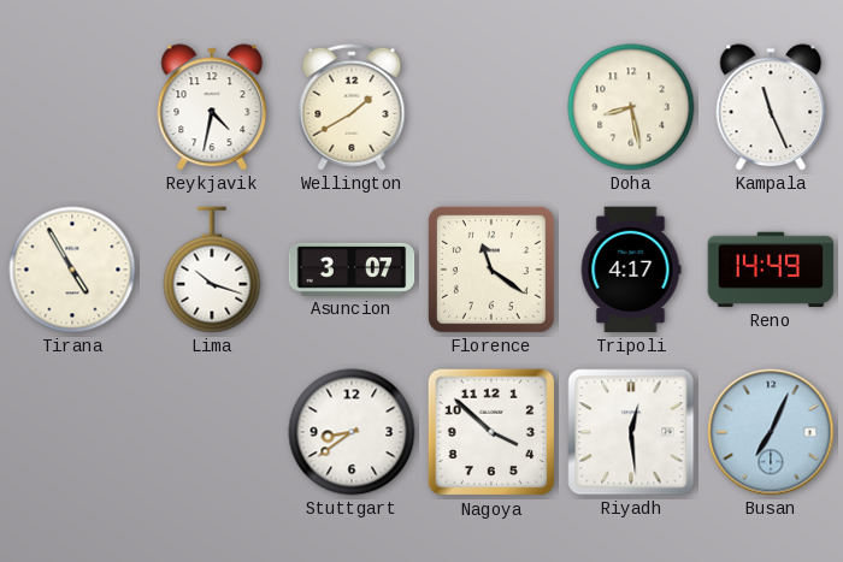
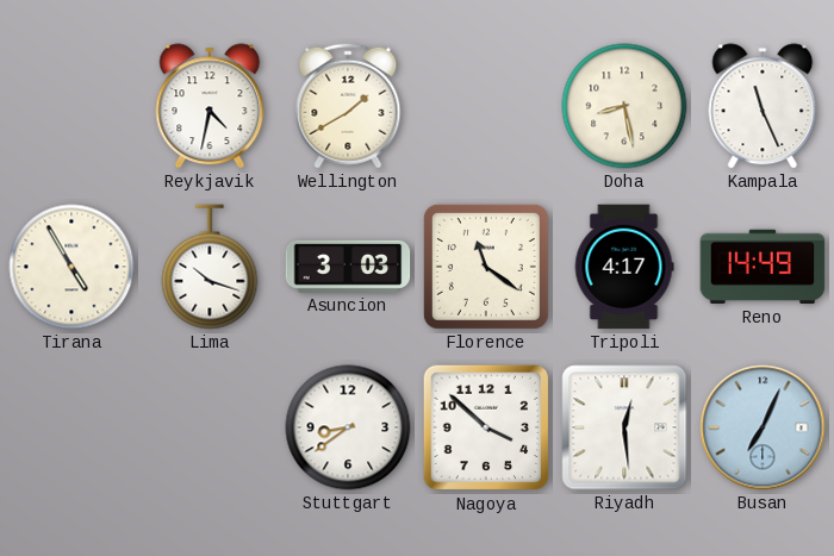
Asuncion: 3:07 -> 3:03
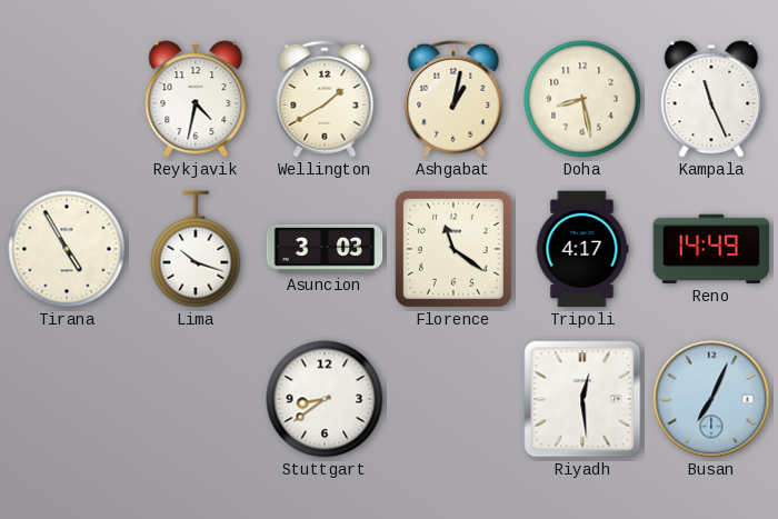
Ashgabat: none -> 1:02
Nagoya: 3:52 -> none
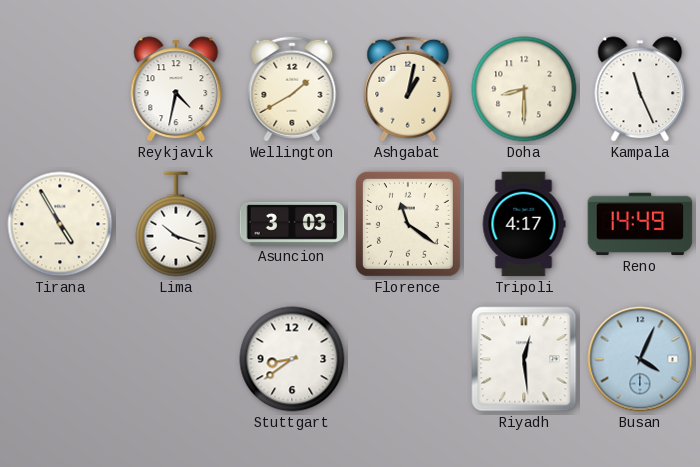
Doha: 8:28 -> 8:30
Busan: 7:04 -> 4:04
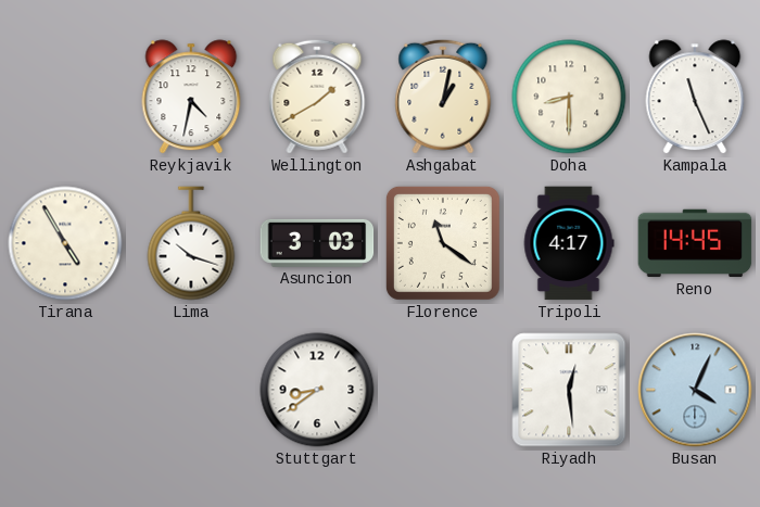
Reno: 14:49 -> 14:45
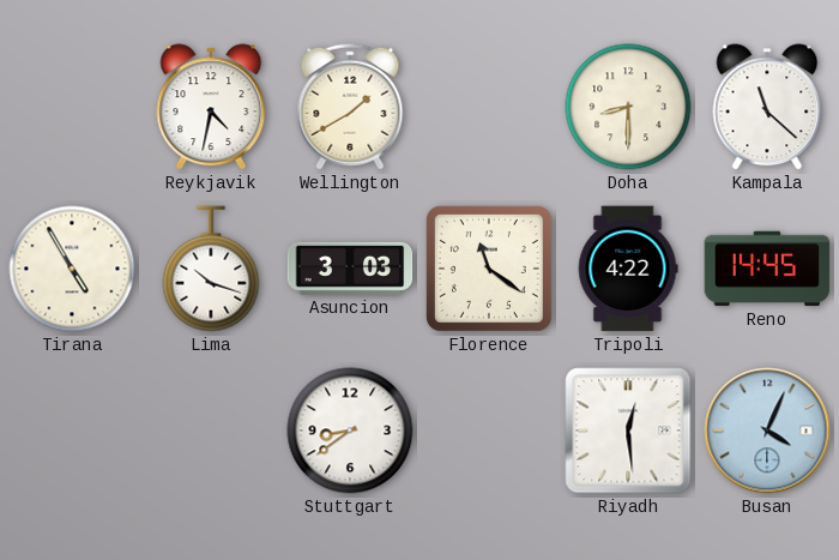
Ashgabat: 1:02 -> none
Kampala: 11:26 -> 11:22
Tripoli: 4:17 -> 4:22
